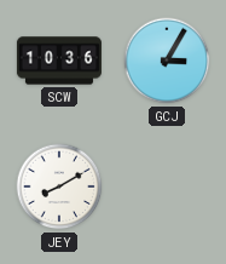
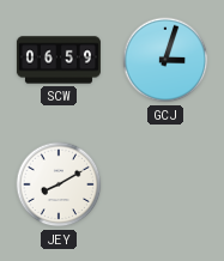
SCW: 10:36 -> 06:59
GCJ: 3:05 -> 3:03
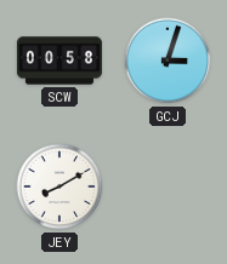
SCW: 06:59 -> 00:58
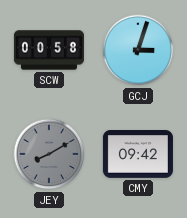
JEY dial: white -> grey
CMY: none -> 09:42
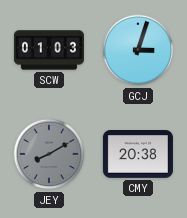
SCW: 00:58 -> 01:03
CMY: 09:42 -> 20:38
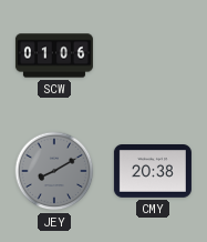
SCW: 01:03 -> 01:06
GCJ: 3:03 -> none
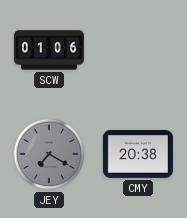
JEY: 8:10 -> 7:20
